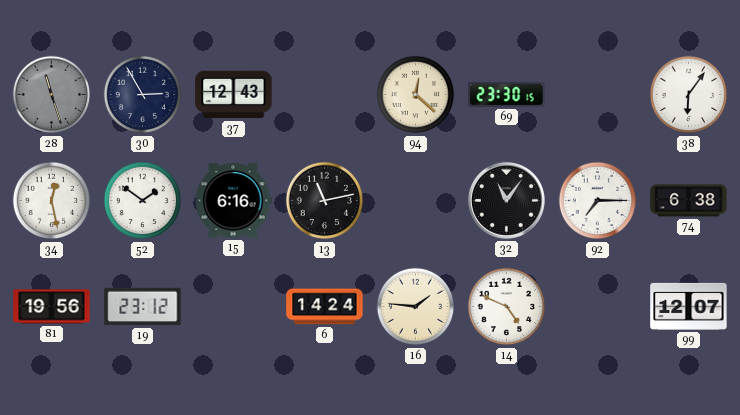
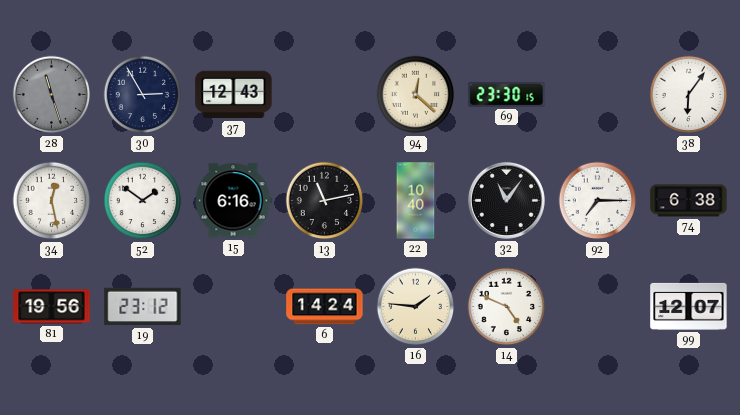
22: none -> 10:40
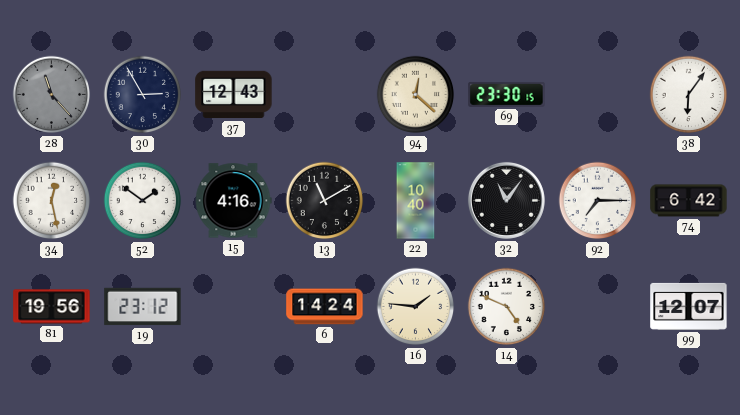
28: 11:27 -> 11:23
15: 6:16 -> 4:16
13: 11:13 -> 11:10
74: 6:38 -> 6:42
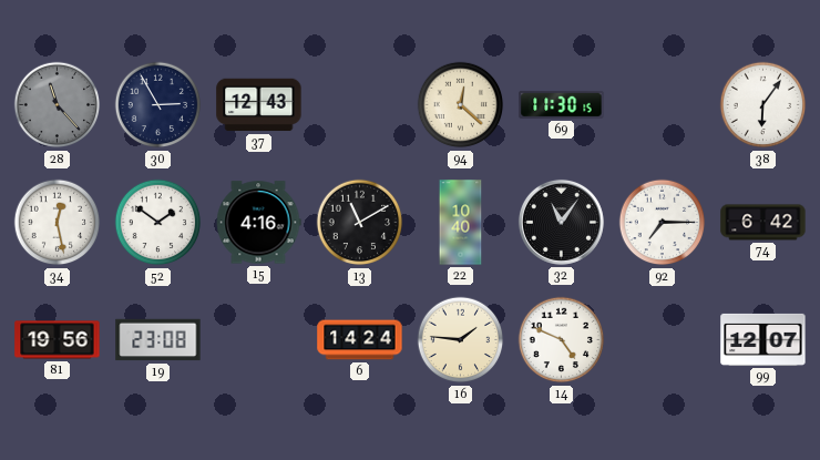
69: 23:30 -> 11:30
19: 23:12 -> 23:08
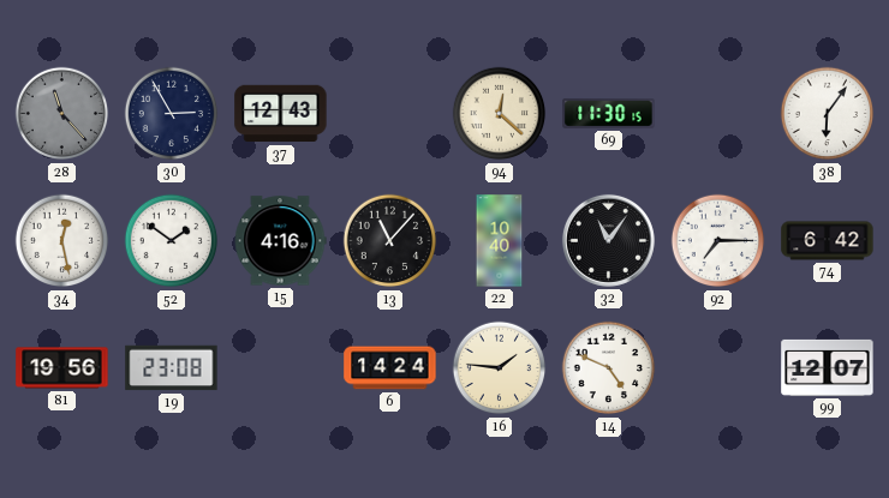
13: 11:10 -> 11:07
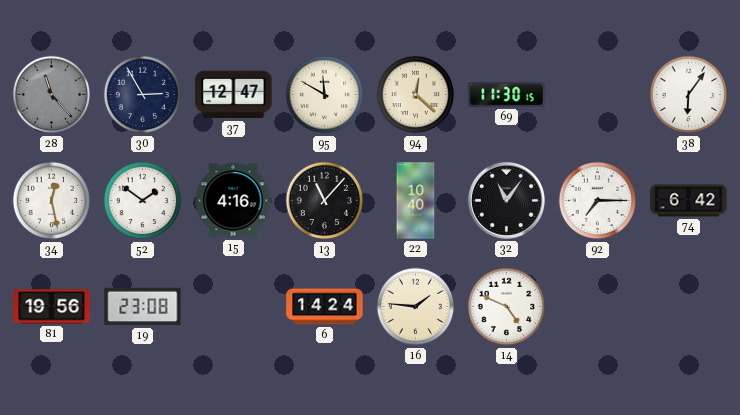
37: 12:43 -> 12:47
95: none -> 11:50
99: 12:07 -> none
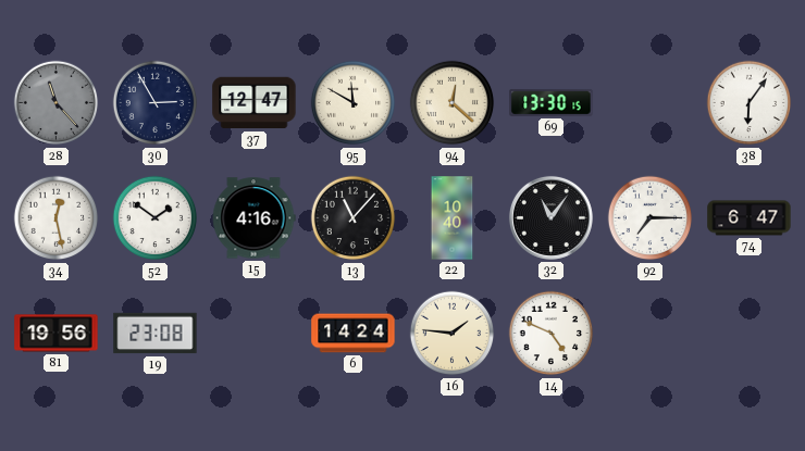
69: 11:30 -> 13:30
74: 6:42 -> 6:47
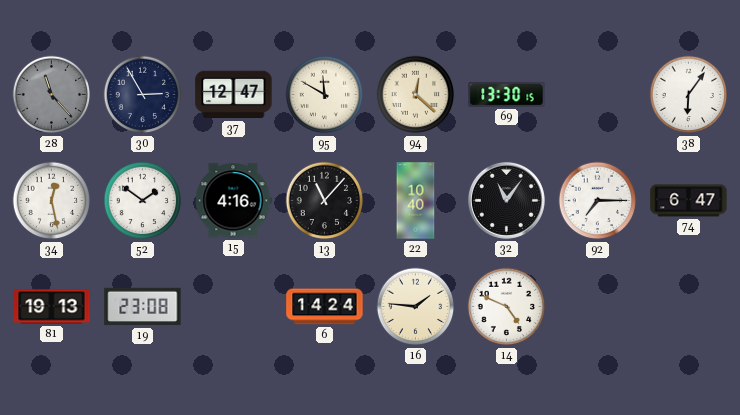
81: 19:56 -> 19:13
